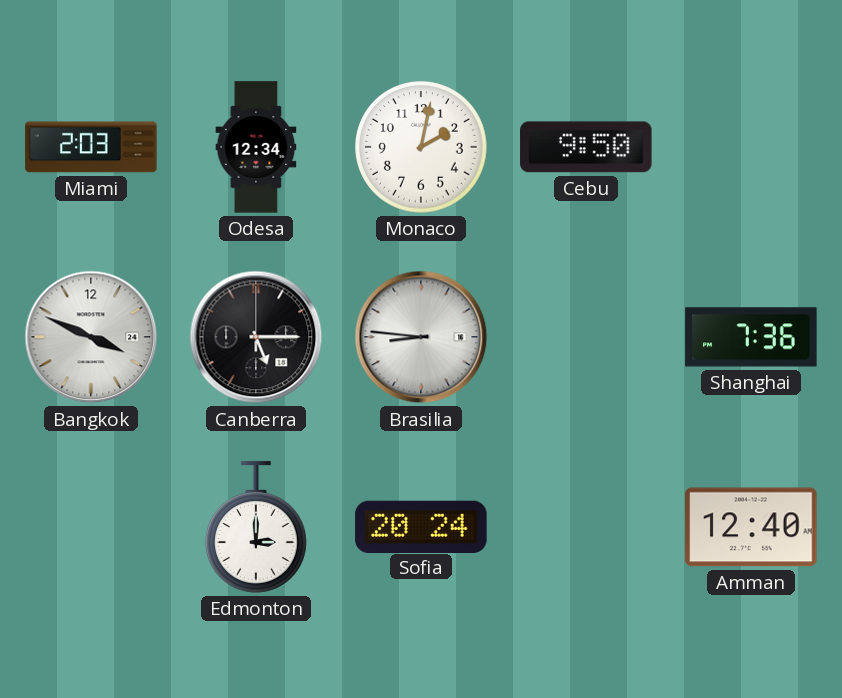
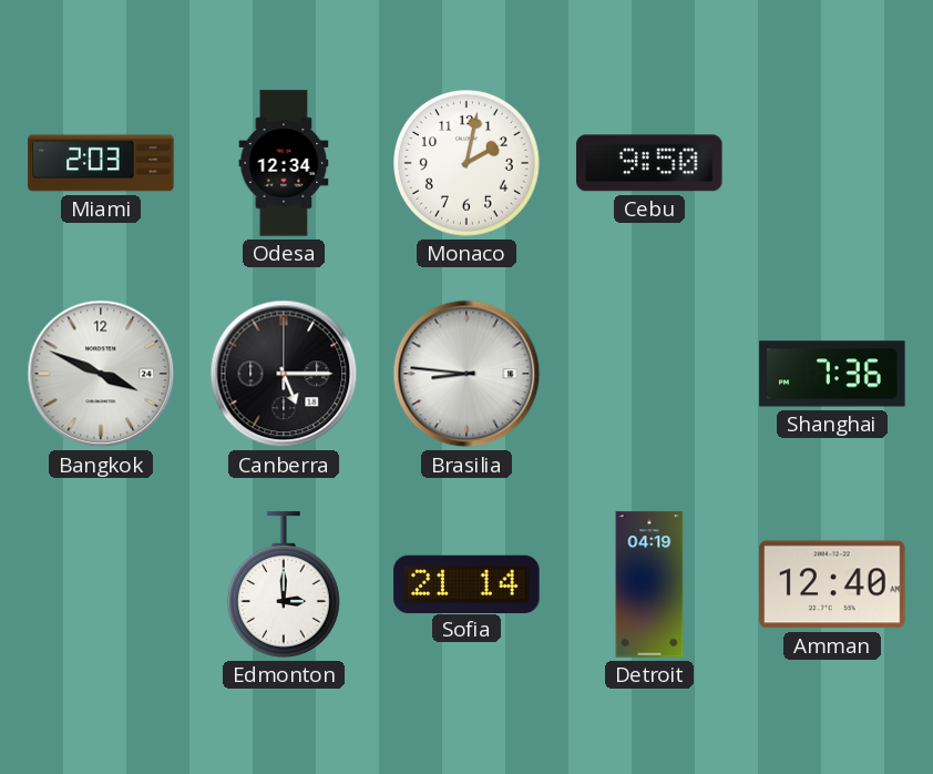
Sofia: 20:24 -> 21:14
Detroit: none -> 04:19
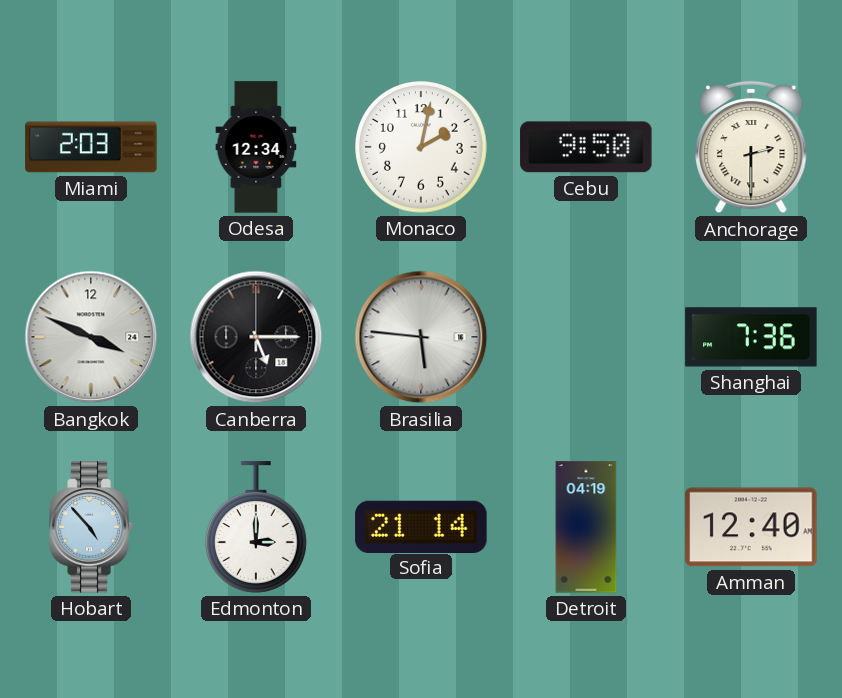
Anchorage: none -> 2:30
Brasilia: 8:46 -> 5:46
Hobart: none -> 4:53
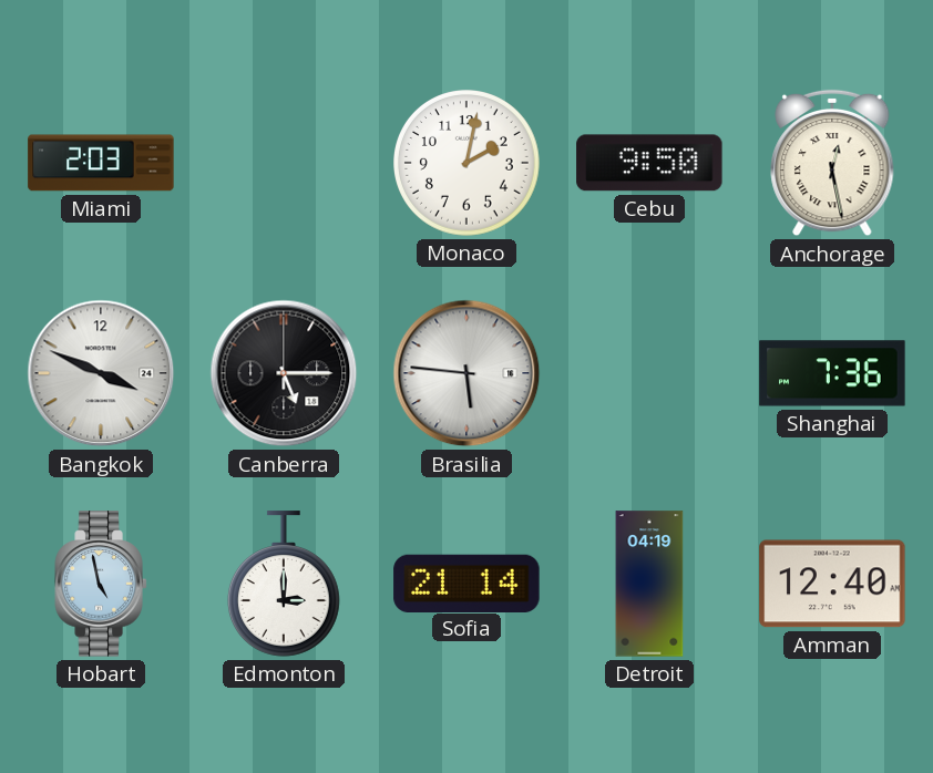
Odesa: 12:34 -> none
Anchorage: 2:30 -> 12:28
Hobart: 4:53 -> 4:58
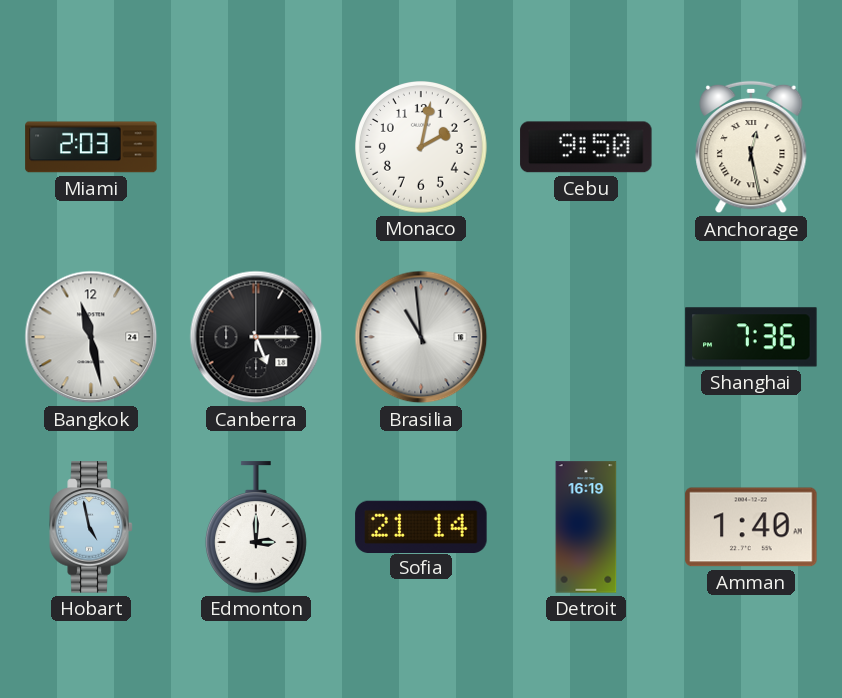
Bangkok: 3:49 -> 11:28
Brasilia: 5:46 -> 10:59
Detroit: 04:19 -> 16:19
Amman: 12:40 -> 1:40
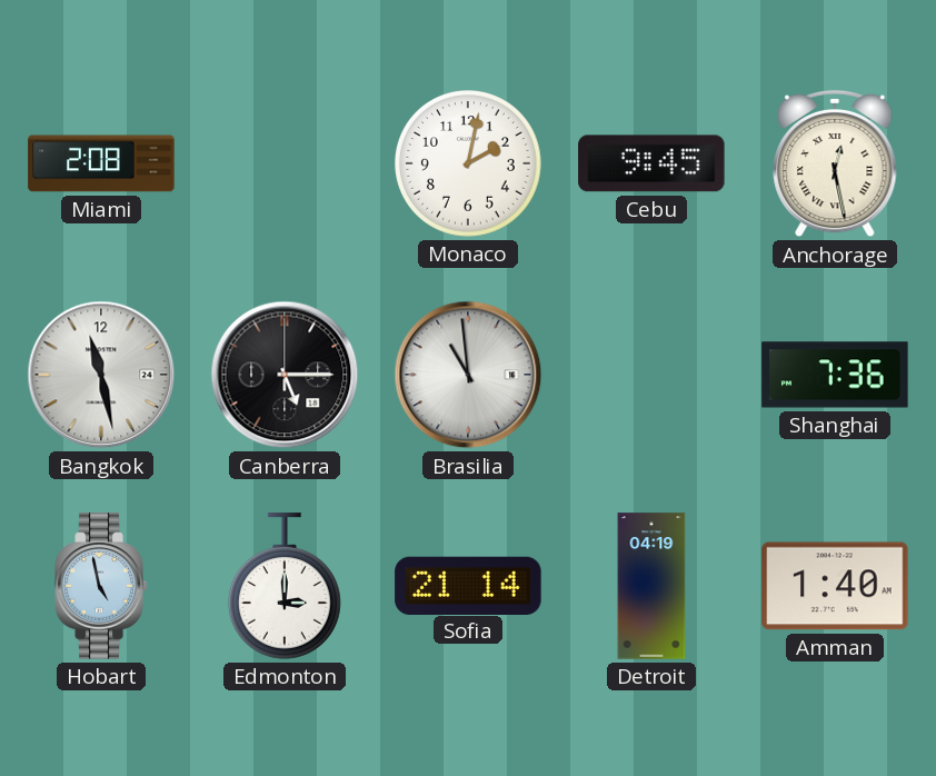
Miami: 2:03 -> 2:08
Cebu: 9:50 -> 9:45
Detroit: 16:19 -> 04:19
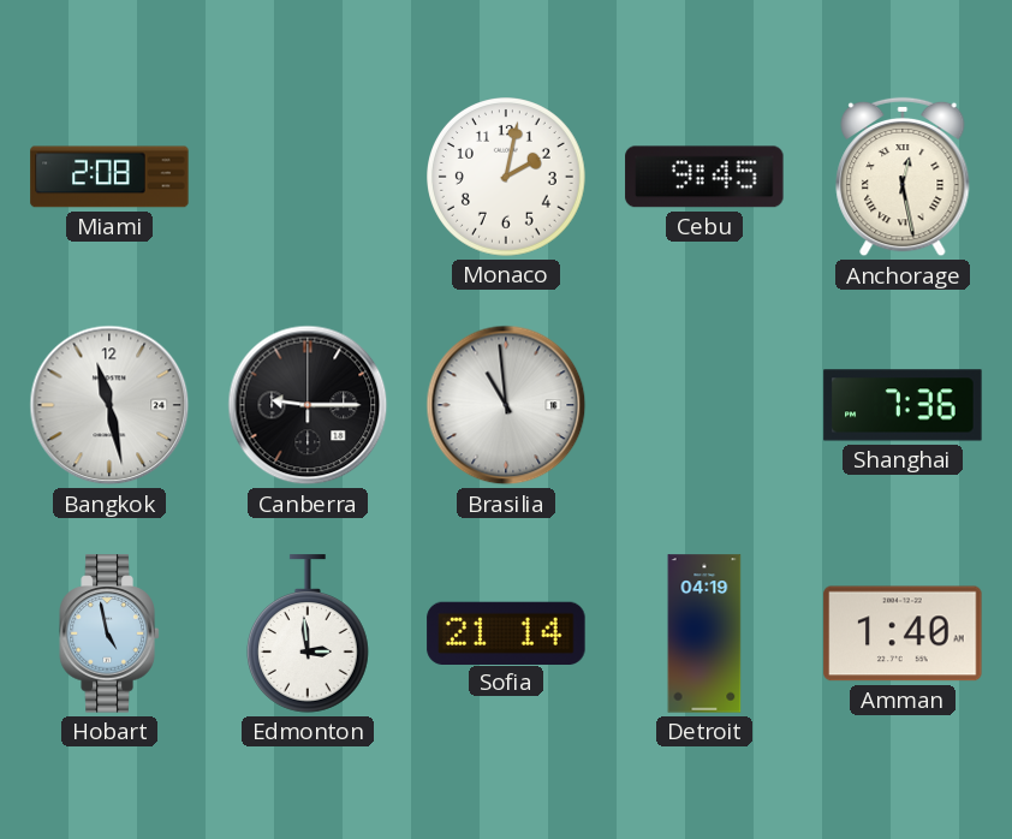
Canberra: 5:15 -> 9:15
Edmonton: 3:00 -> 2:59
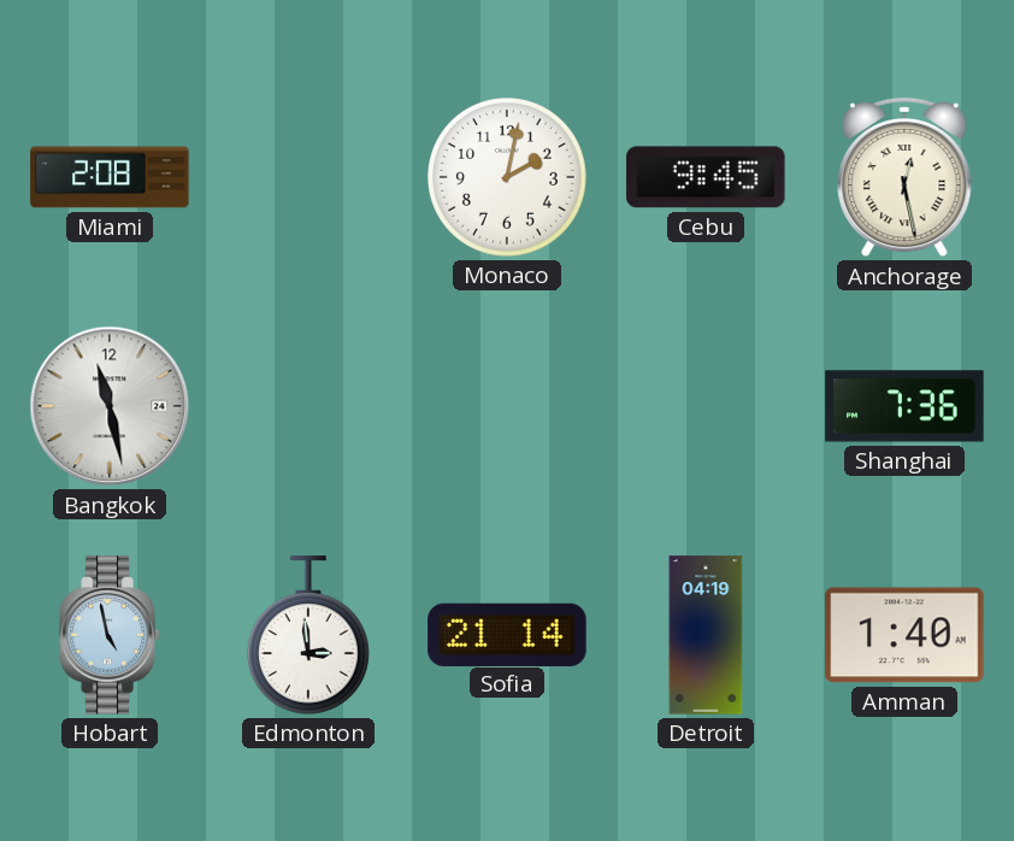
Canberra: 9:15 -> none
Brasilia: 10:59 -> none
